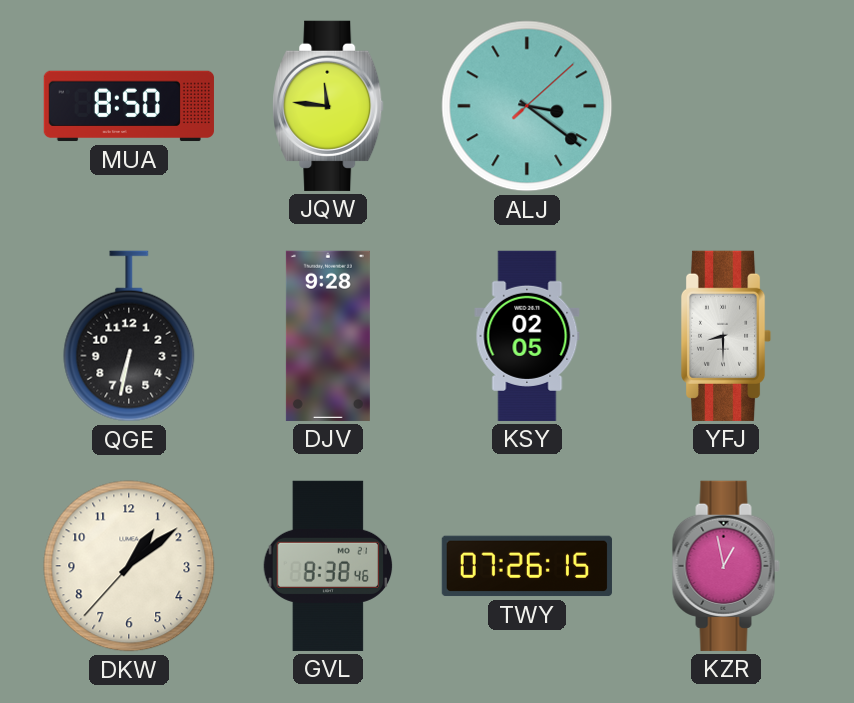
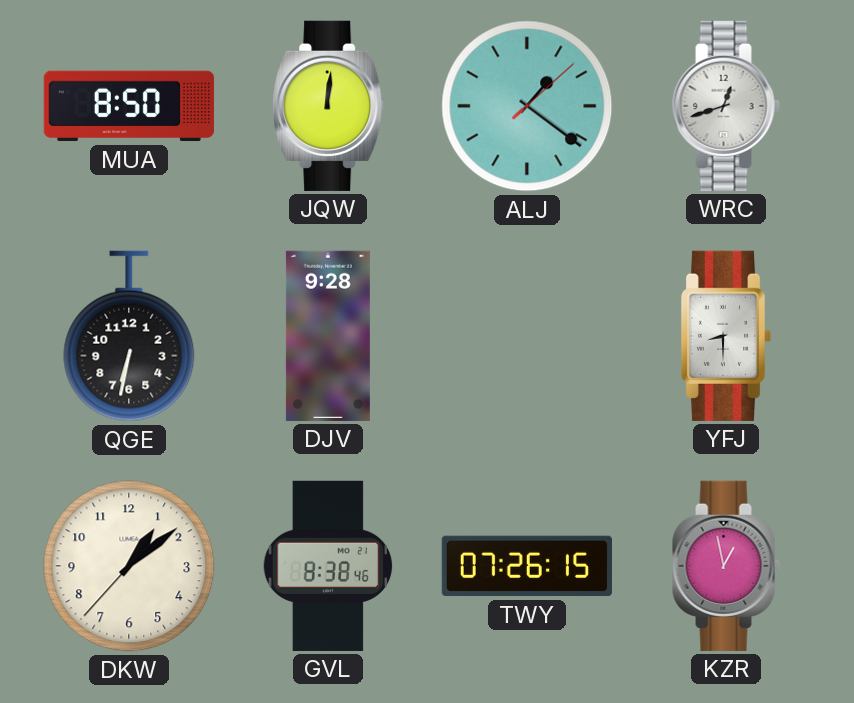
JQW: 11:46 -> 12:01
ALJ: 3:21 -> 1:21
WRC: none -> 12:42
KSY: 02:05 -> none
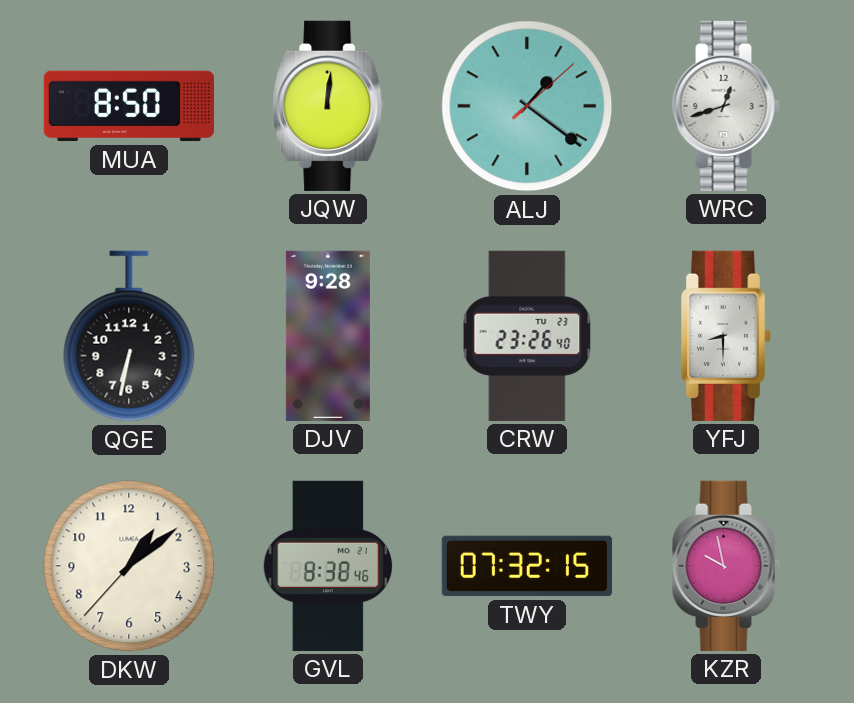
CRW: none -> 23:26
TWY: 07:26 -> 07:32
KZR: 12:58 -> 9:58
